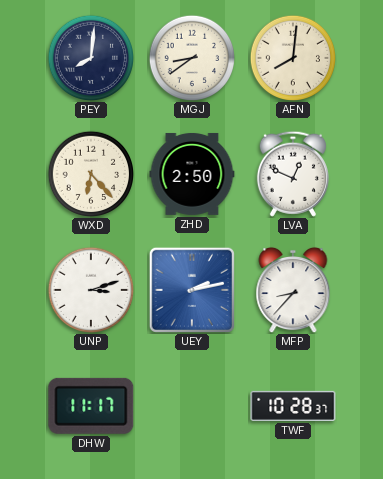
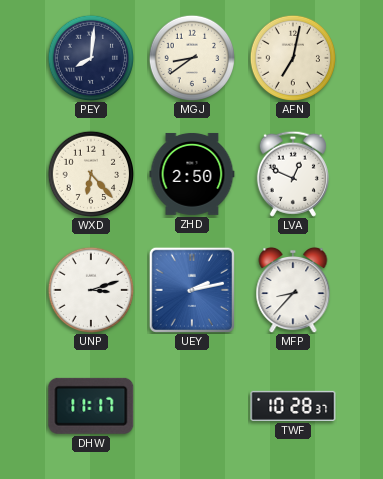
AFN: 8:01 -> 7:02
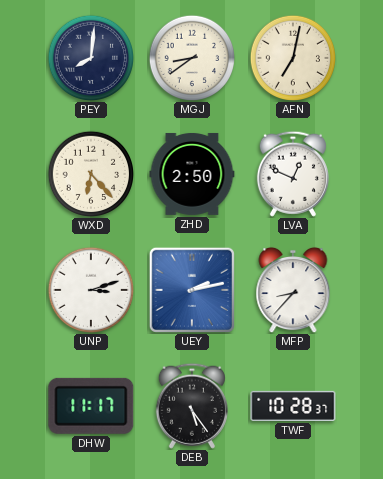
DEB: none -> 5:24
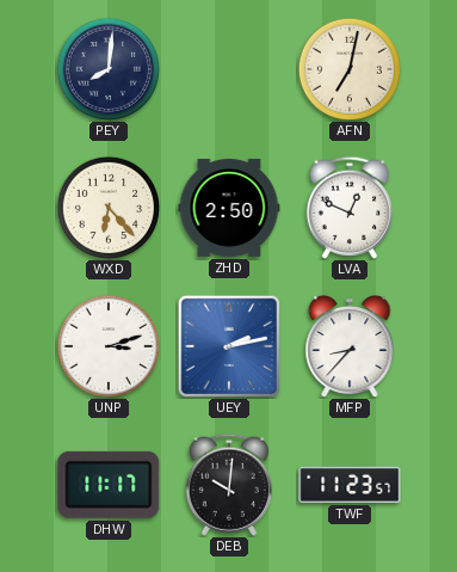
MGJ: 8:39 -> none
DEB: 5:24 -> 10:01
TWF: 10:28 -> 11:23
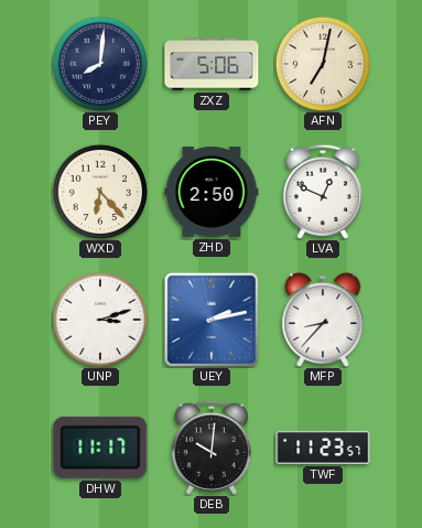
ZXZ: none -> 5:06
